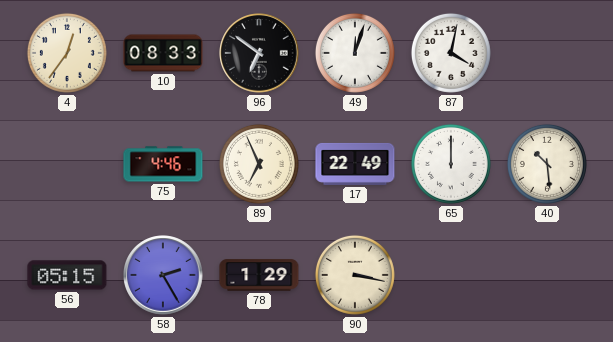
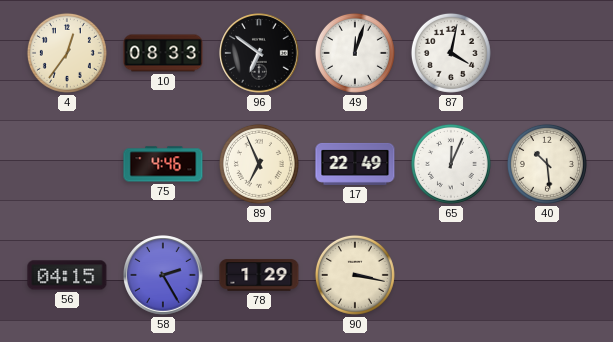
65: 12:00 -> 12:04
56: 05:15 -> 04:15
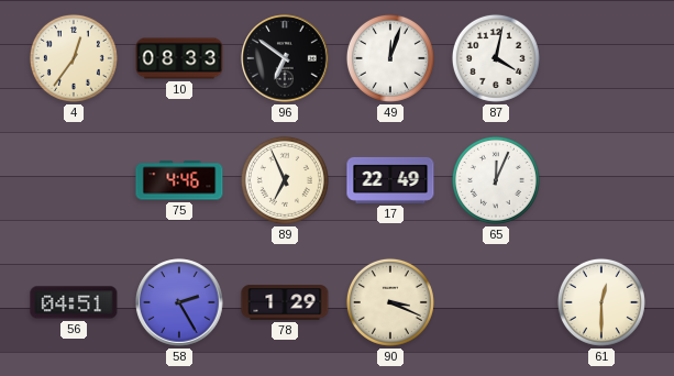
40: 10:29 -> none
56: 04:15 -> 04:51
90: 3:17 -> 3:19
61: none -> 12:30
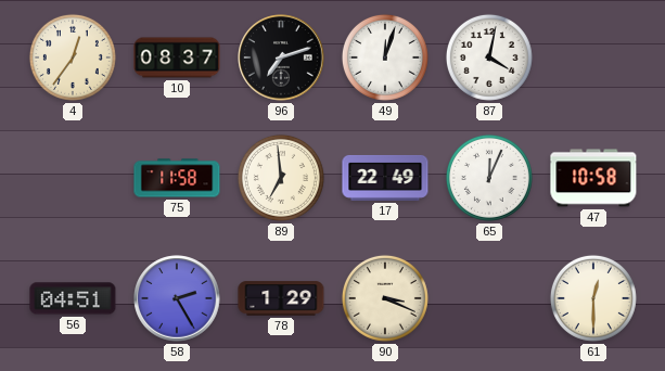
10: 08:33 -> 08:37
96: 6:51 -> 7:12
75: 4:46 -> 11:58
89: 6:56 -> 6:59
47: none -> 10:58
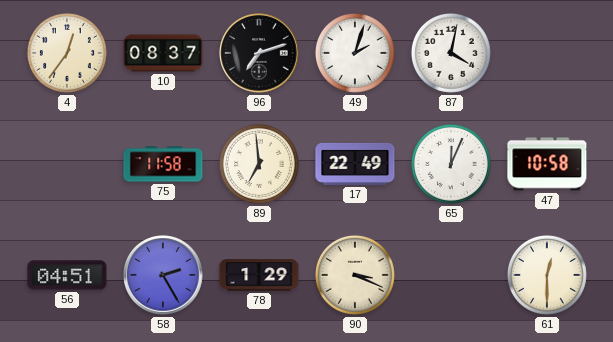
49: 12:03 -> 2:03
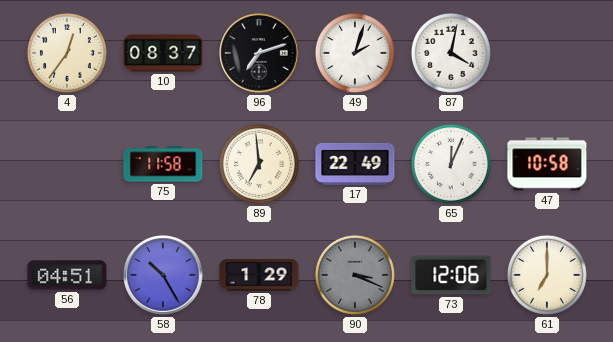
58: 2:25 -> 10:25
90 dial: cream -> grey
73: none -> 12:06
61: 12:30 -> 7:00
